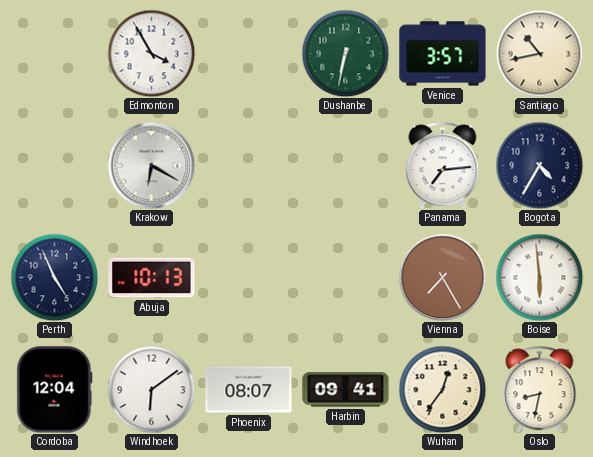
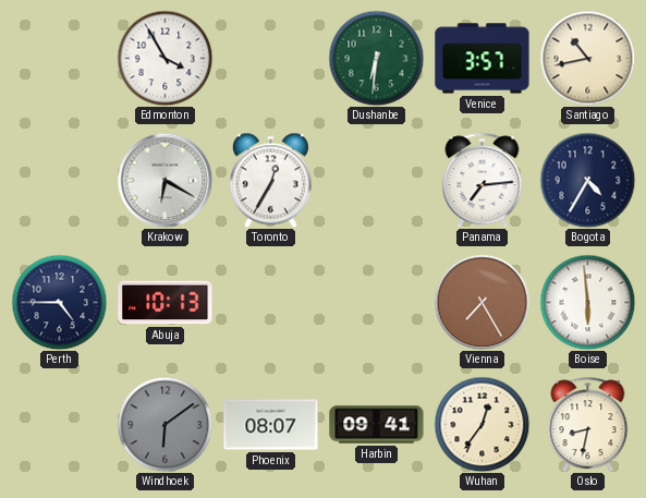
Dushanbe: 6:32 -> 6:31
Toronto: none -> 12:35
Perth: 4:56 -> 4:45
Cordoba: 12:04 -> none
Windhoek dial: white -> grey
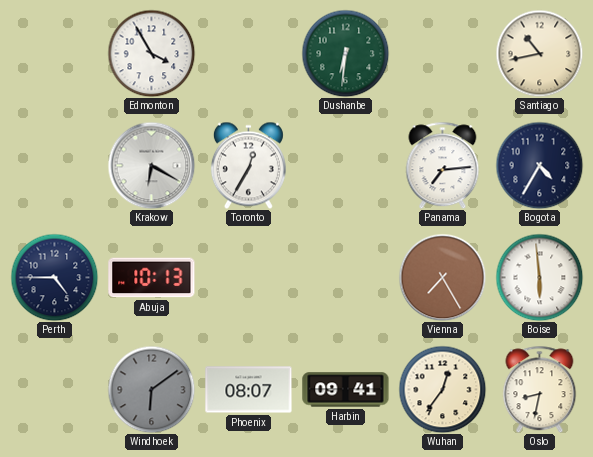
Venice: 3:57 -> none
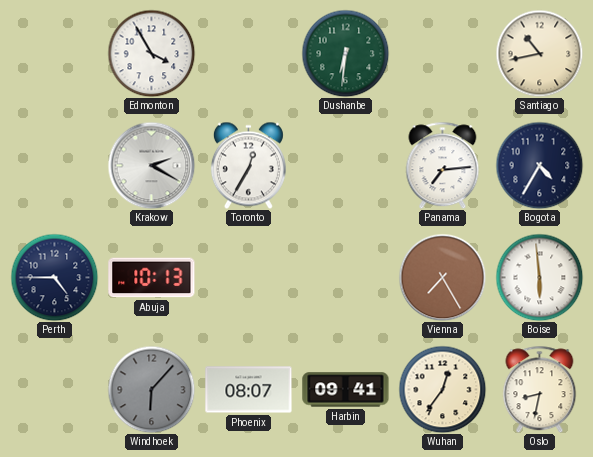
Krakow: 6:20 -> 2:20
Windhoek: 6:09 -> 6:07
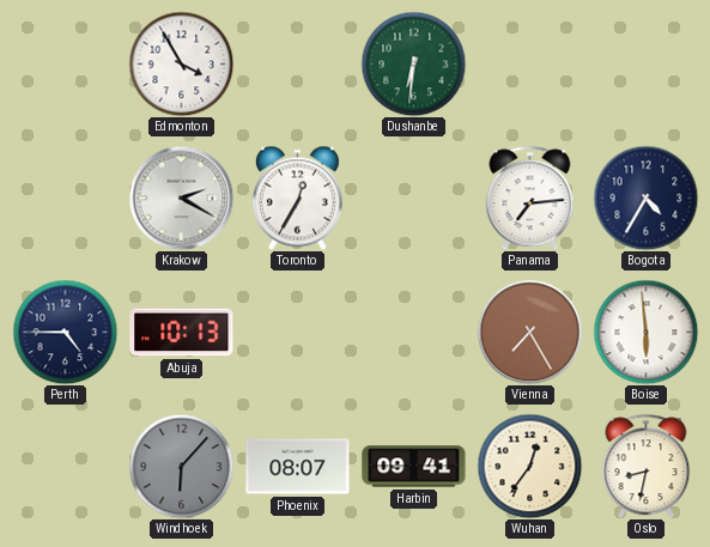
Santiago: 10:43 -> none
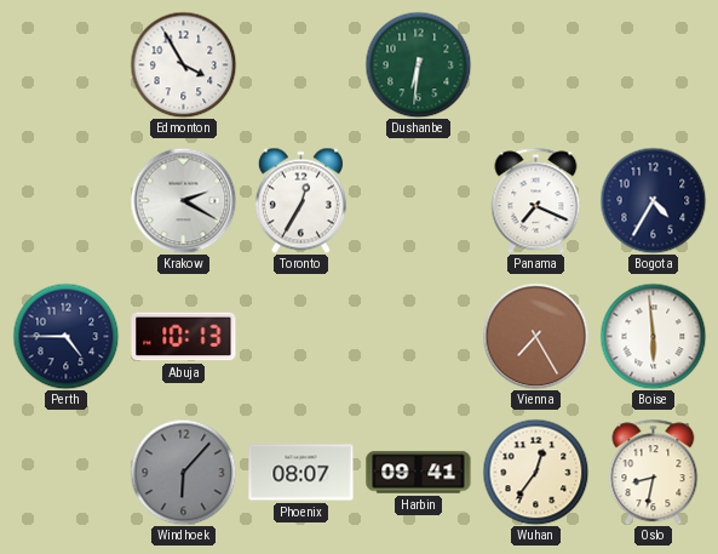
Panama: 7:14 -> 7:19
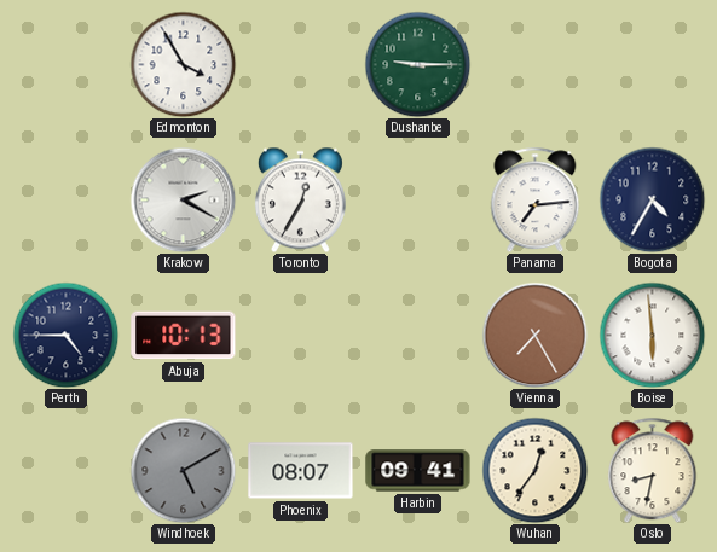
Dushanbe: 6:31 -> 9:15
Panama: 7:19 -> 7:14
Windhoek: 6:07 -> 5:10
